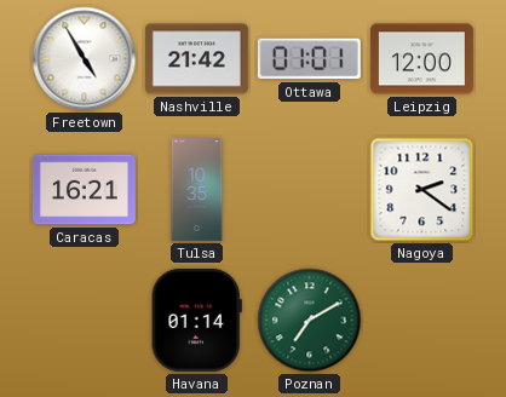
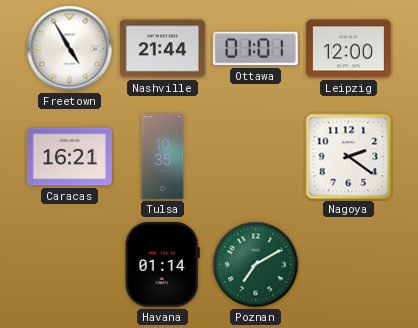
Nashville: 21:42 -> 21:44
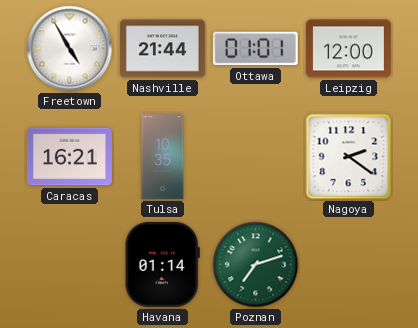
Poznan: 7:10 -> 7:12
